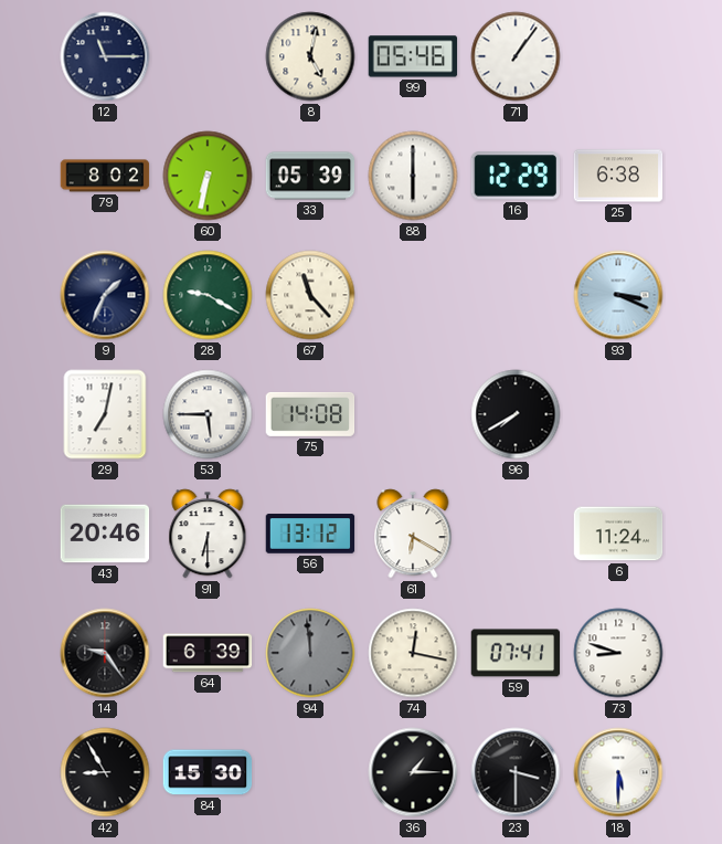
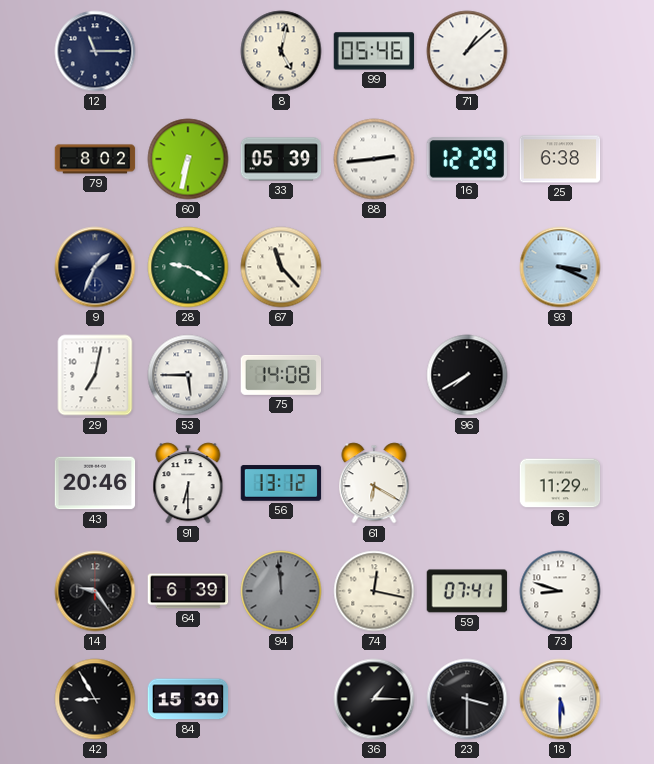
71: 1:06 -> 1:08
88: 6:00 -> 2:44
6: 11:24 -> 11:29
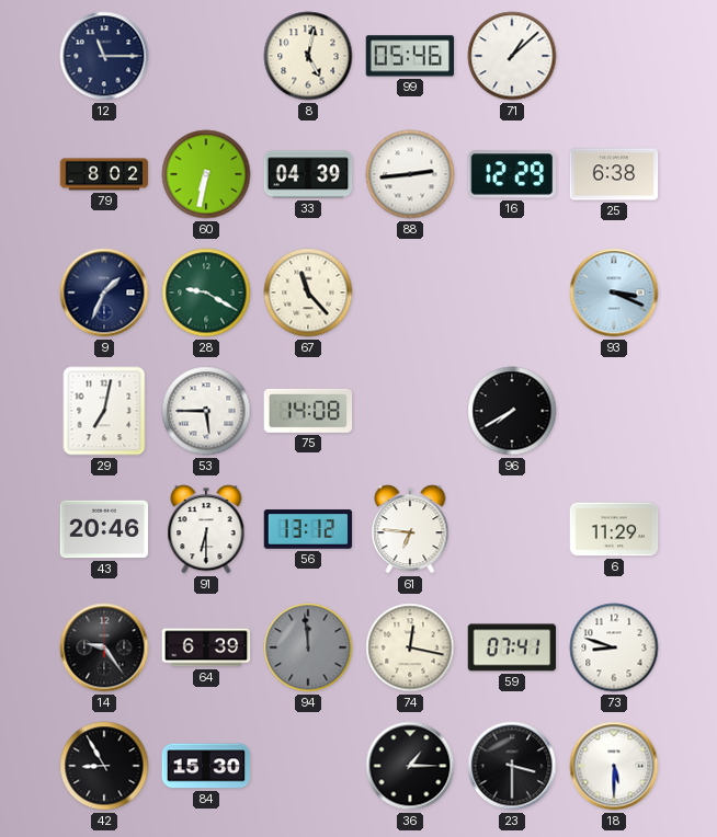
33: 05:39 -> 04:39
61: 6:20 -> 6:46
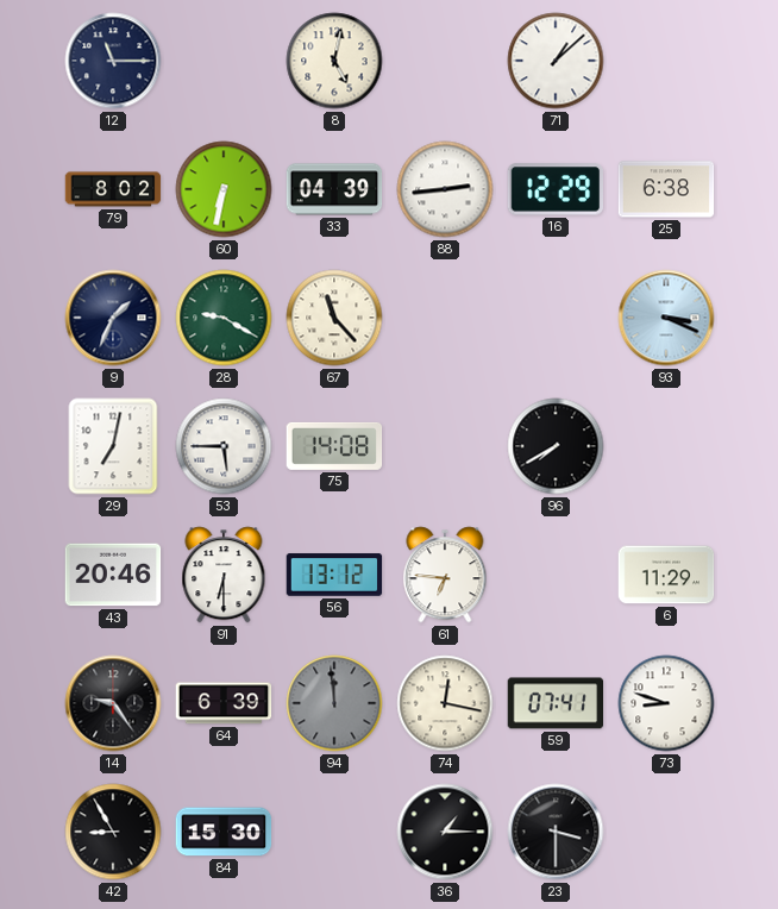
99: 05:46 -> none
18: 5:30 -> none
